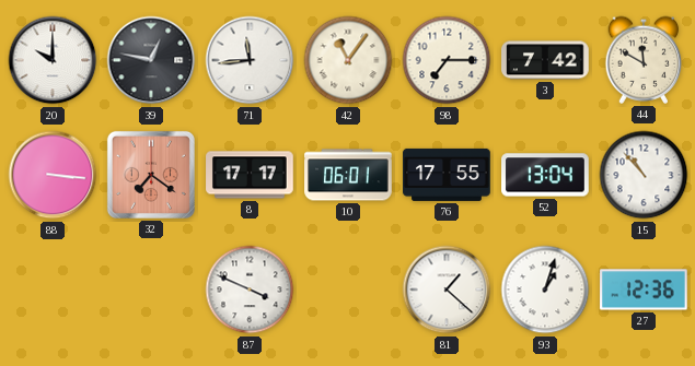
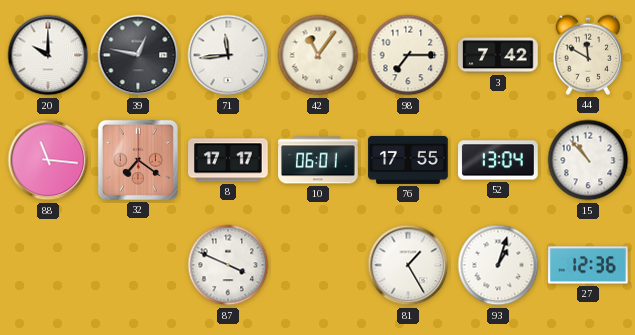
88: 3:16 -> 11:16
81: 1:22 -> 1:25
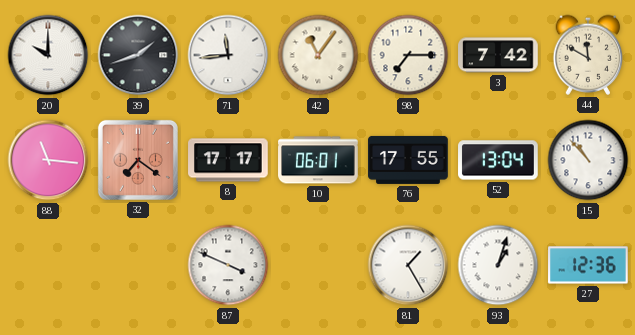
39: 12:47 -> 1:42
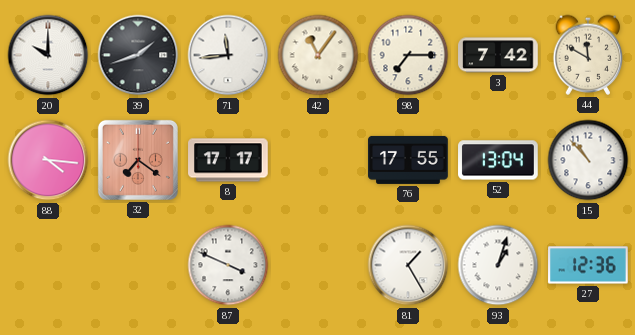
88: 11:16 -> 4:16
10: 06:01 -> none
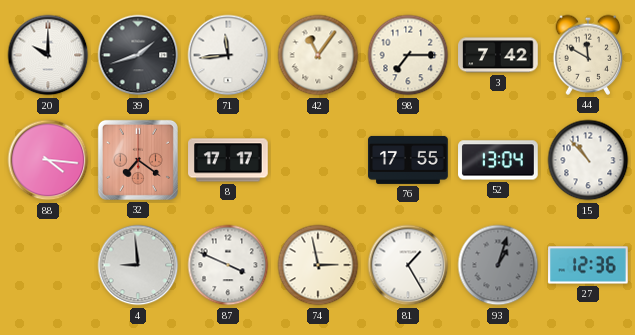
4: none -> 8:59
74: none -> 2:58
93 dial: white -> grey
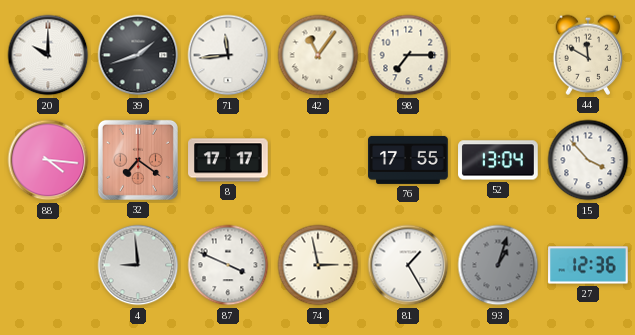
3: 7:42 -> none
15: 10:53 -> 3:53
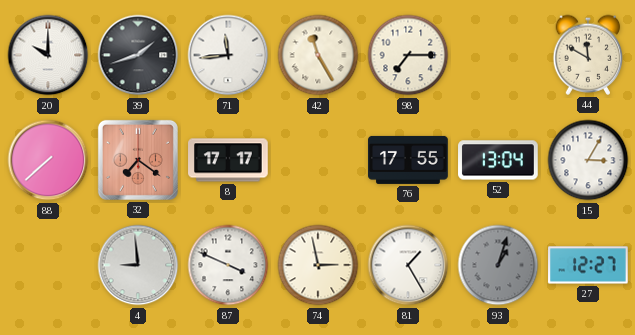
42: 11:06 -> 11:25
88: 4:16 -> 7:38
15: 3:53 -> 3:05
27: 12:36 -> 12:27
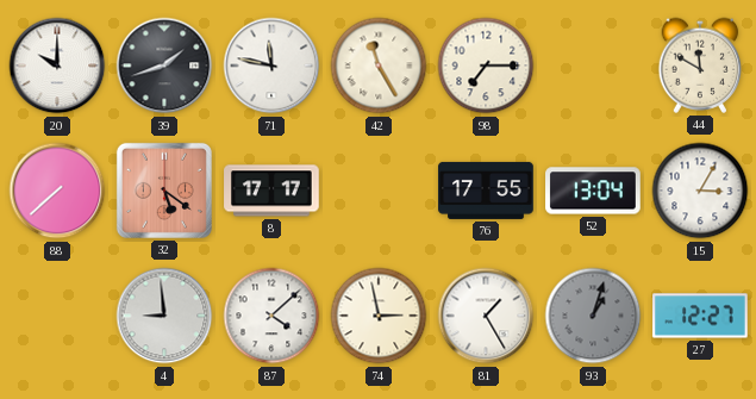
71: 11:44 -> 11:47
32: 7:21 -> 5:21
87: 3:49 -> 4:08
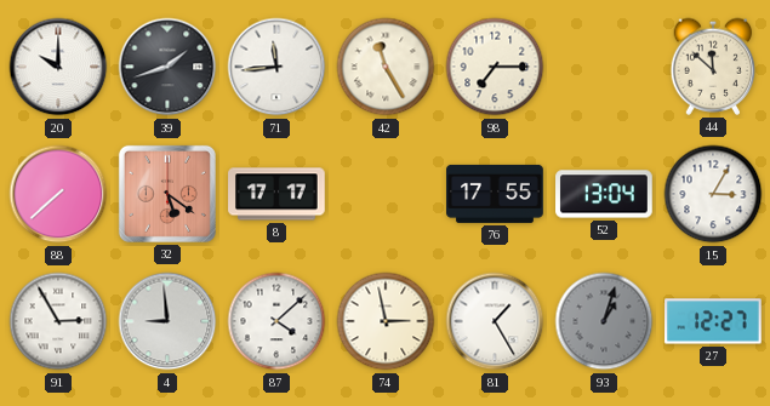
71: 11:47 -> 11:44
44: 11:50 -> 11:52
91: none -> 2:55
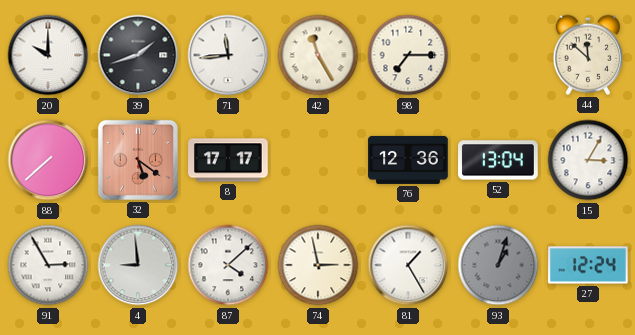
76: 17:55 -> 12:36
27: 12:27 -> 12:24
